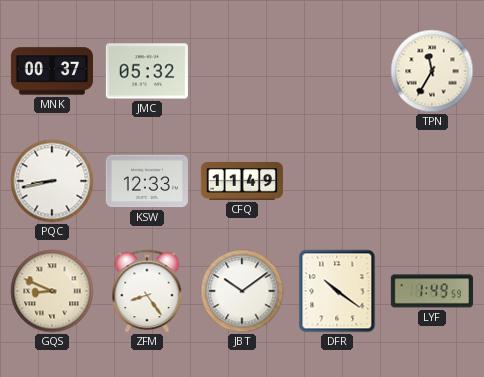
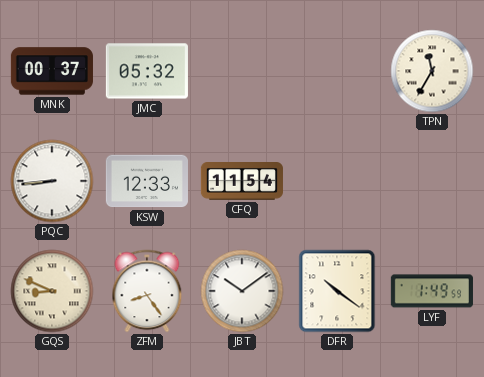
PQC: 8:43 -> 8:44
CFQ: 11:49 -> 11:54
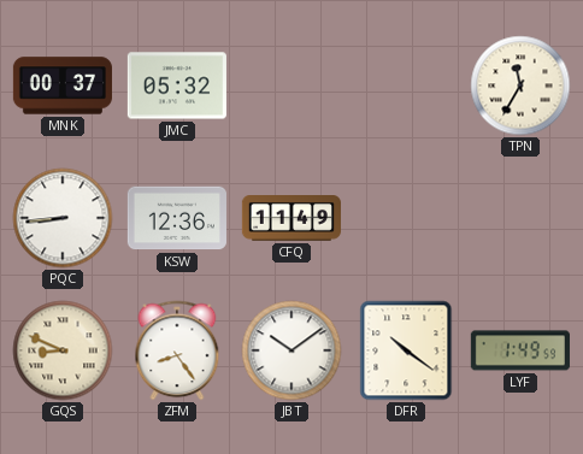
KSW: 12:33 -> 12:36
CFQ: 11:54 -> 11:49
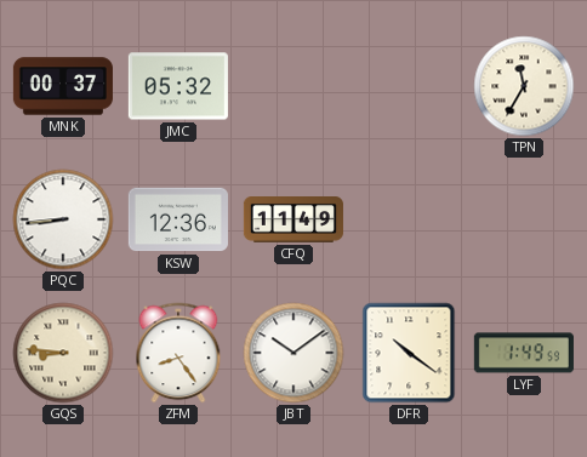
GQS: 8:49 -> 8:46
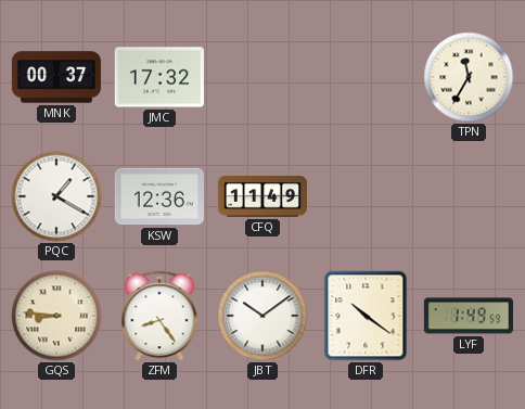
JMC: 05:32 -> 17:32
PQC: 8:44 -> 1:20
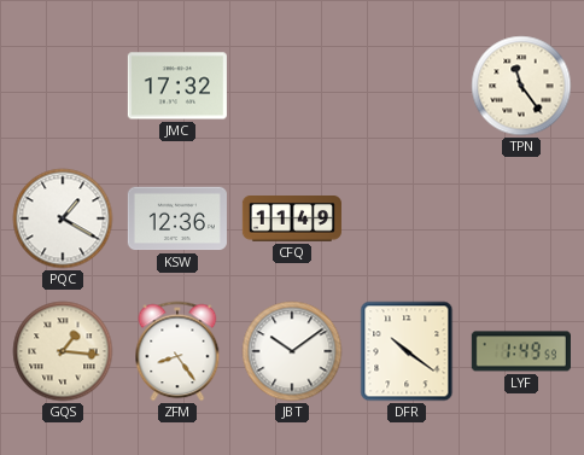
MNK: 00:37 -> none
TPN: 11:35 -> 11:24
GQS: 8:46 -> 1:16
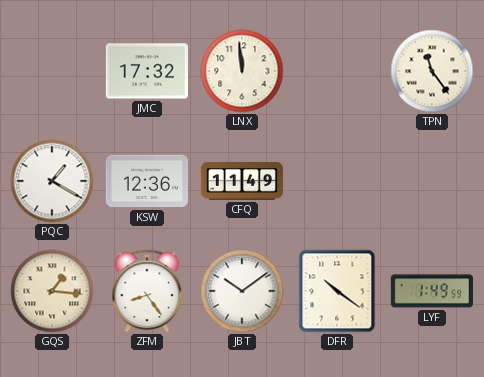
LNX: none -> 11:59
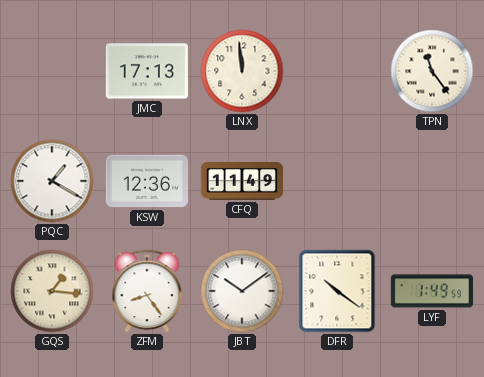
JMC: 17:32 -> 17:13
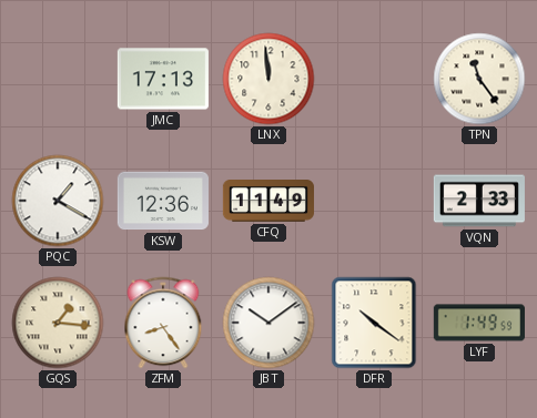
VQN: none -> 2:33
